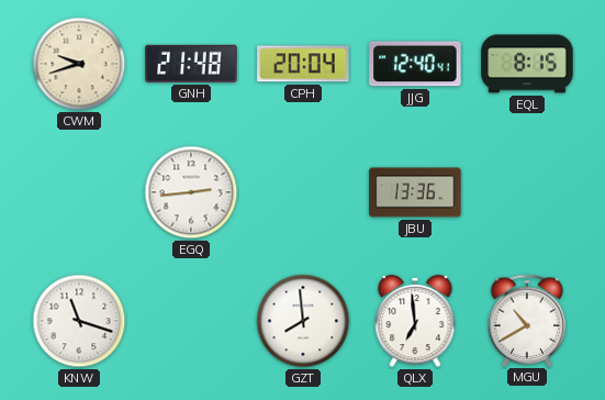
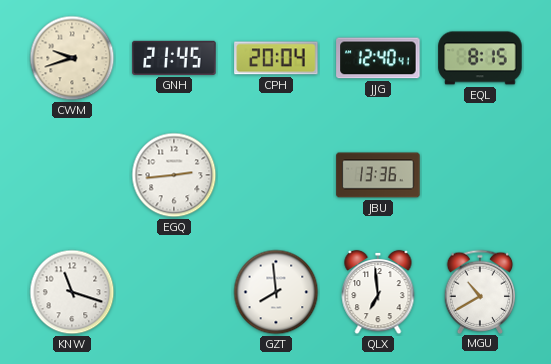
GNH: 21:48 -> 21:45
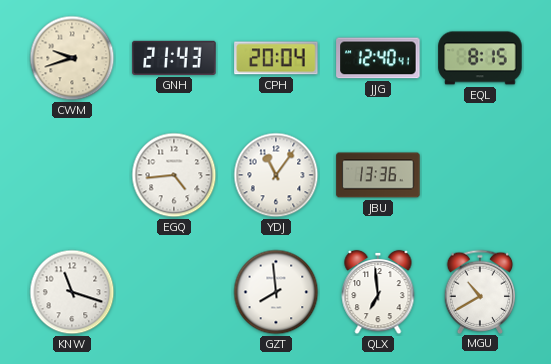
GNH: 21:45 -> 21:43
EGQ: 2:44 -> 4:44
YDJ: none -> 11:06
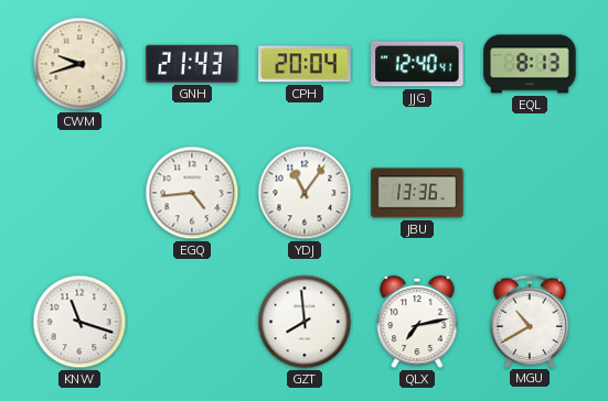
EQL: 8:15 -> 8:13
QLX: 6:59 -> 7:13
